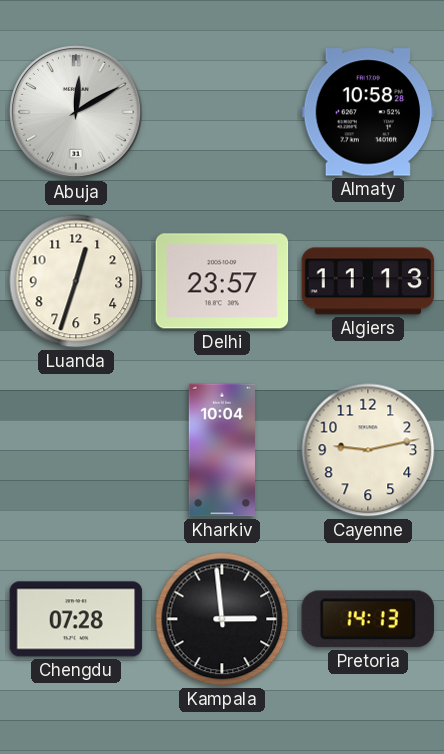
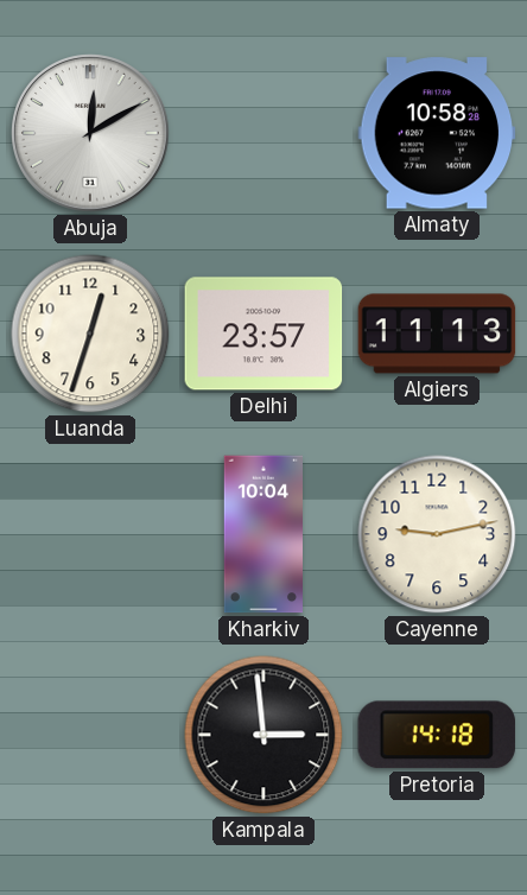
Chengdu: 07:28 -> none
Pretoria: 14:13 -> 14:18
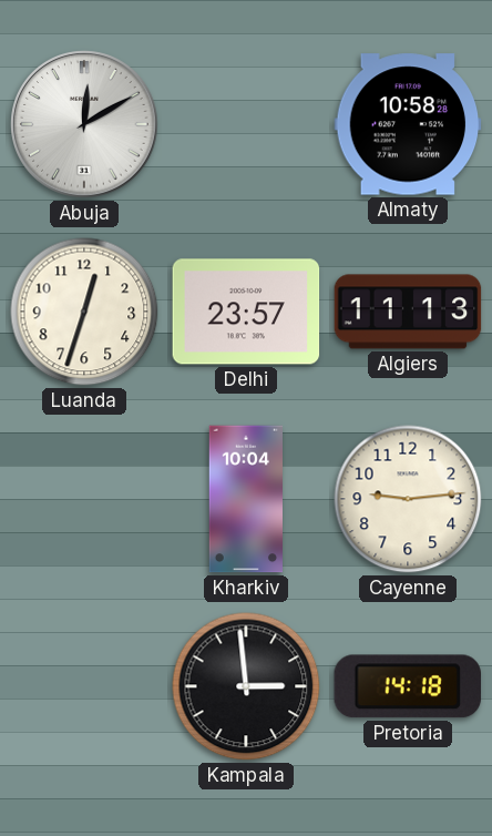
Cayenne: 9:13 -> 9:14
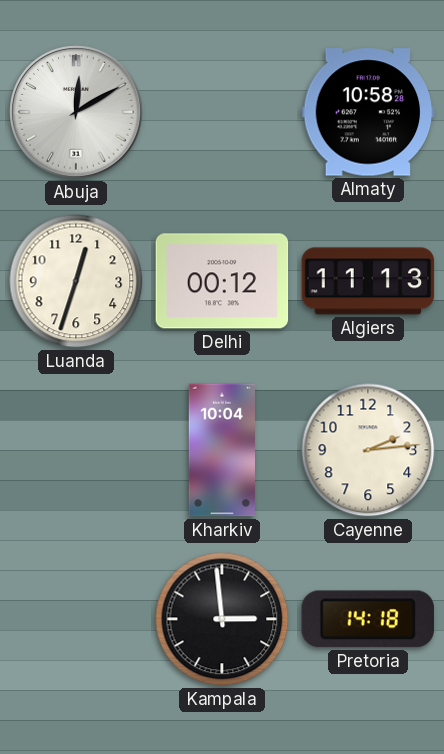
Delhi: 23:57 -> 00:12
Cayenne: 9:14 -> 2:14
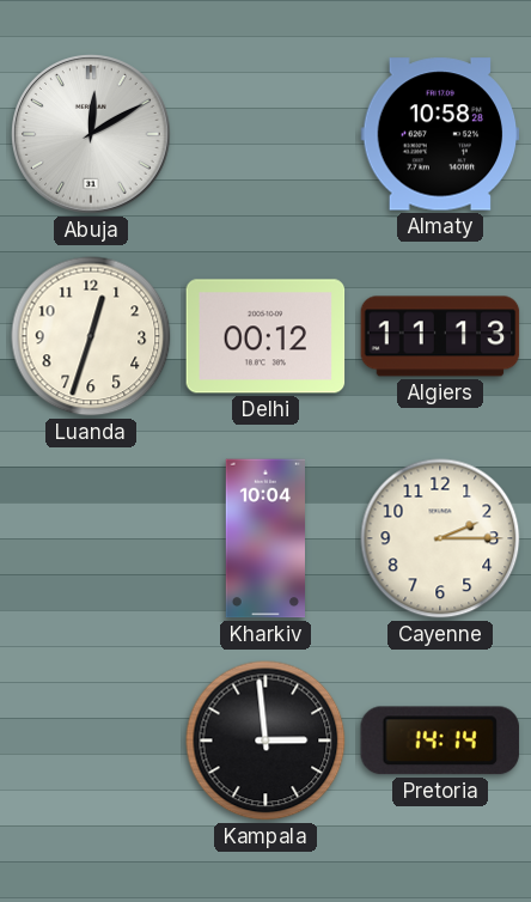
Cayenne: 2:14 -> 2:15
Pretoria: 14:18 -> 14:14
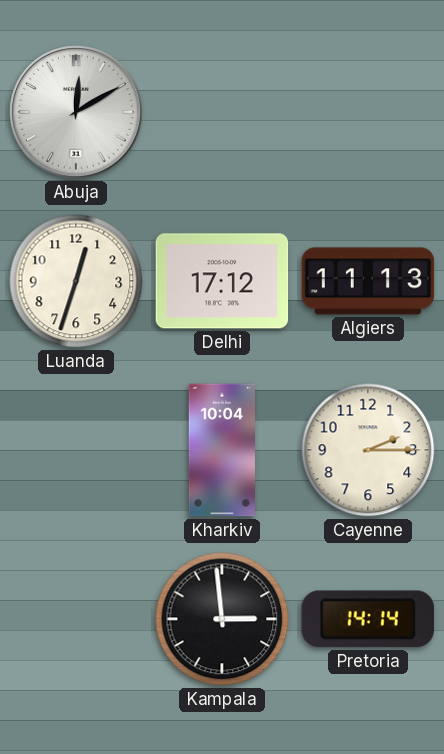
Almaty: 10:58 -> none
Delhi: 00:12 -> 17:12
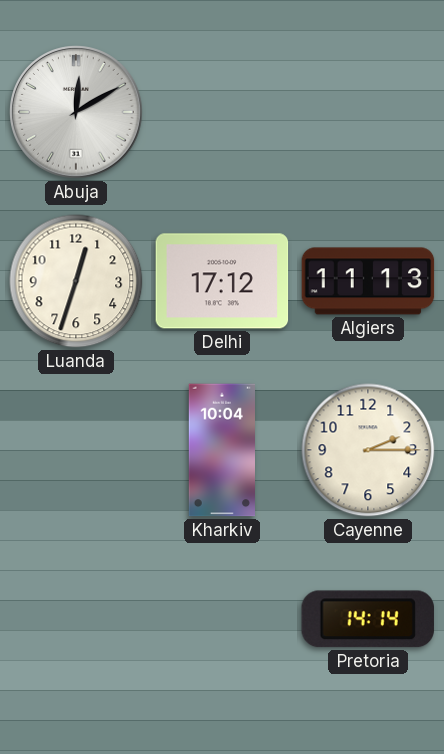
Kampala: 2:59 -> none
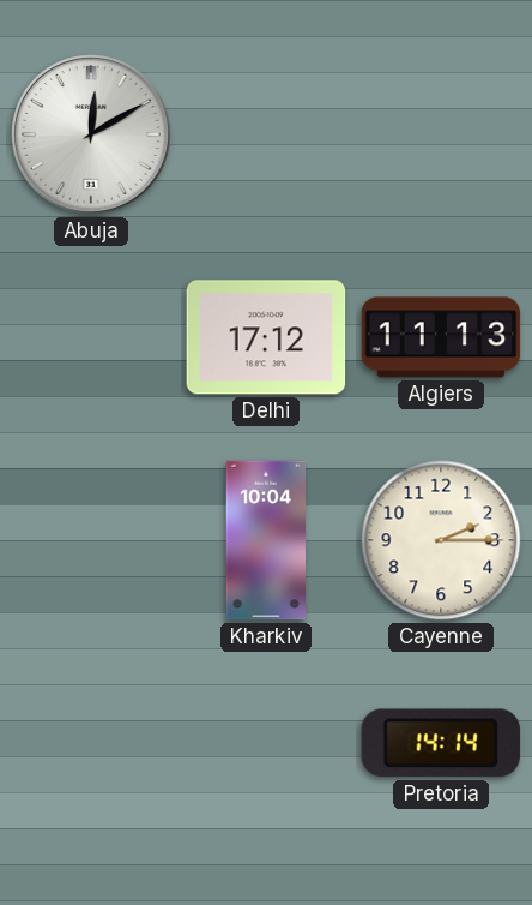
Luanda: 12:33 -> none
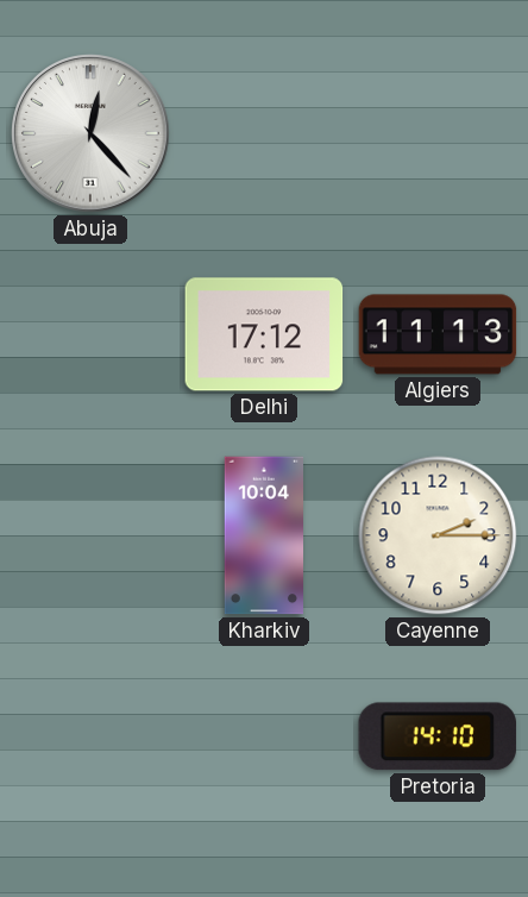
Abuja: 12:10 -> 12:23
Pretoria: 14:14 -> 14:10
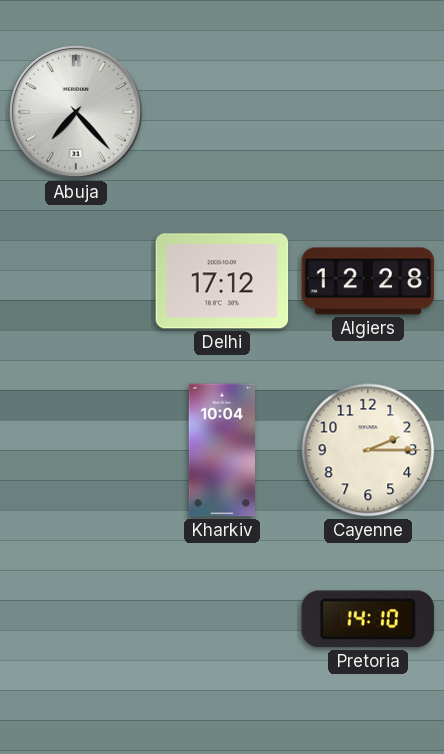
Abuja: 12:23 -> 7:23
Algiers: 11:13 -> 12:28
